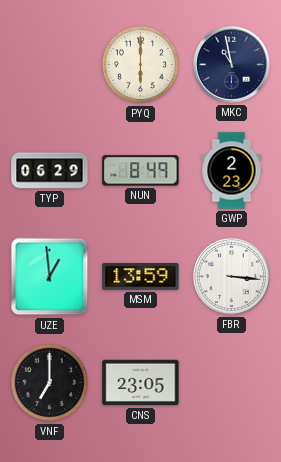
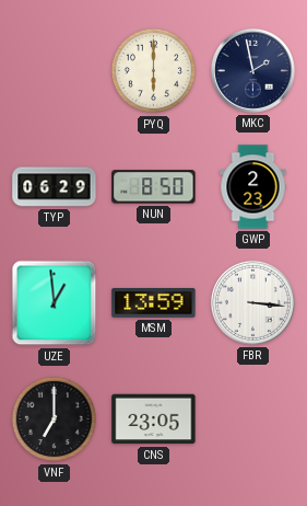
MKC: 10:58 -> 1:58
NUN: 8:49 -> 8:50
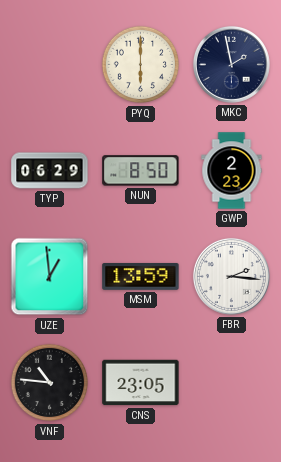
FBR: 3:16 -> 2:16
VNF: 7:00 -> 10:46
